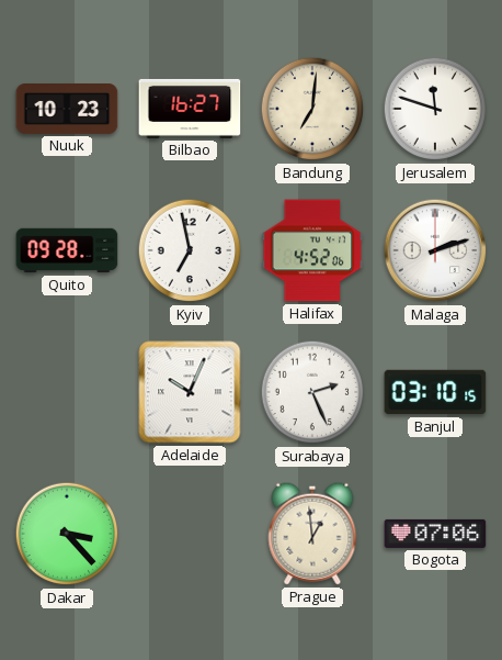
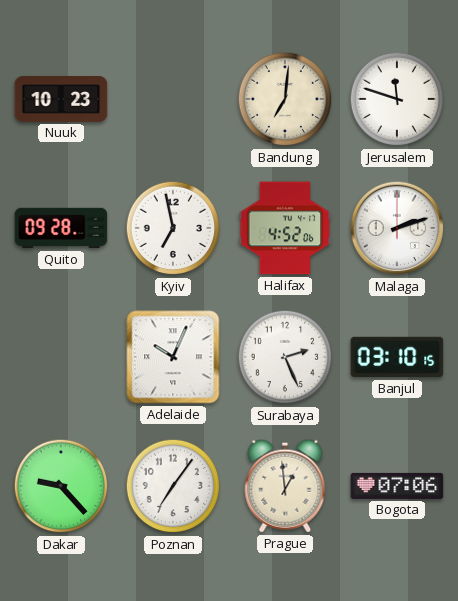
Bilbao: 16:27 -> none
Dakar: 3:23 -> 9:23
Poznan: none -> 7:06
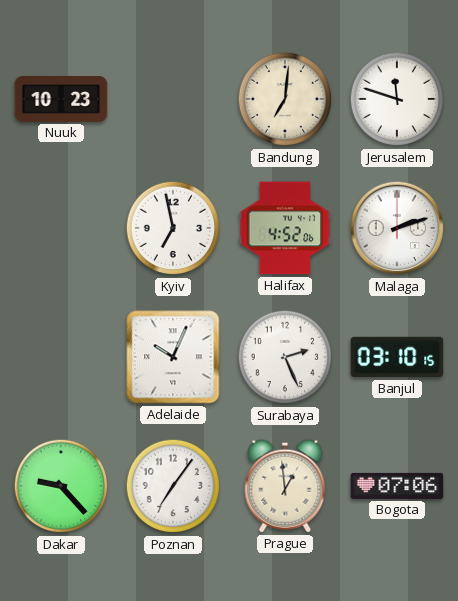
Quito: 09:28 -> none
